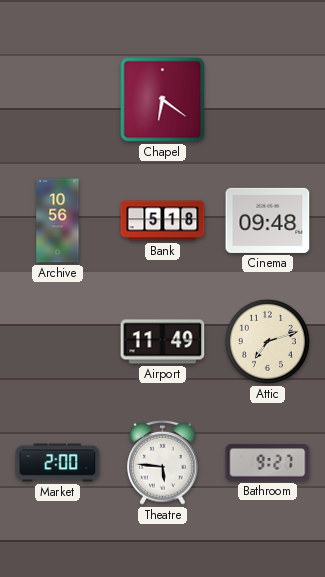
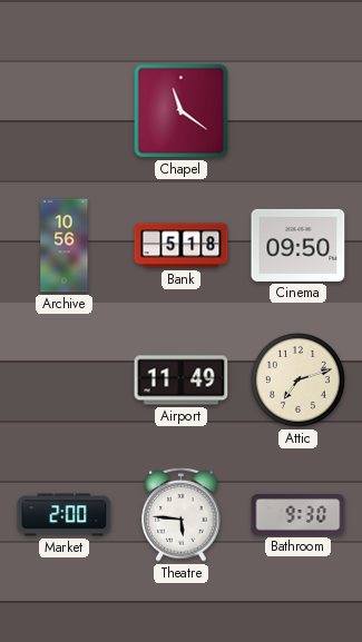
Chapel: 6:21 -> 11:21
Cinema: 09:48 -> 09:50
Bathroom: 9:27 -> 9:30
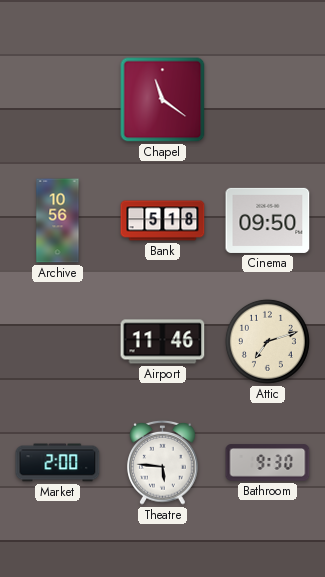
Airport: 11:49 -> 11:46
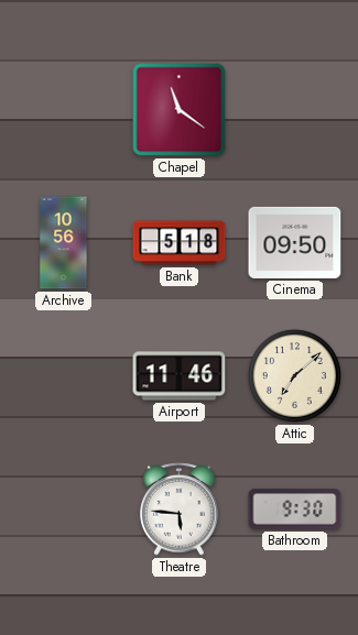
Attic: 7:12 -> 7:08
Market: 2:00 -> none
